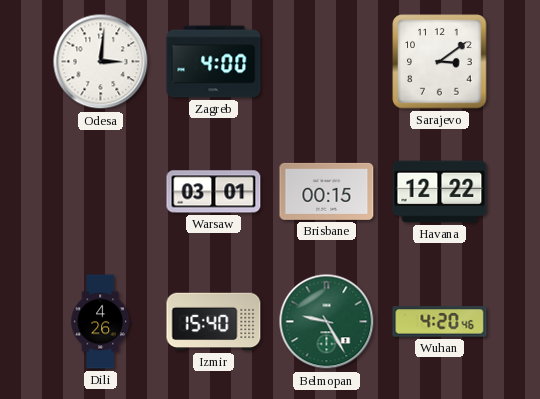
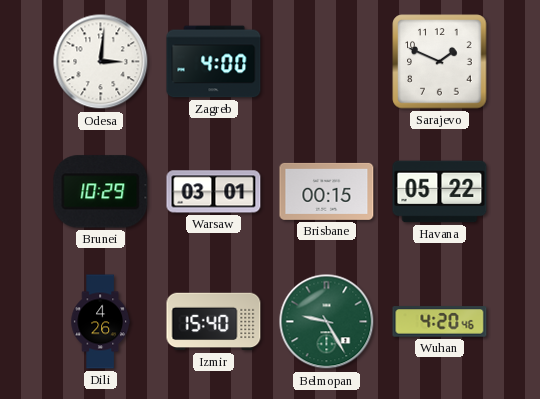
Sarajevo: 3:09 -> 1:49
Brunei: none -> 10:29
Havana: 12:22 -> 05:22
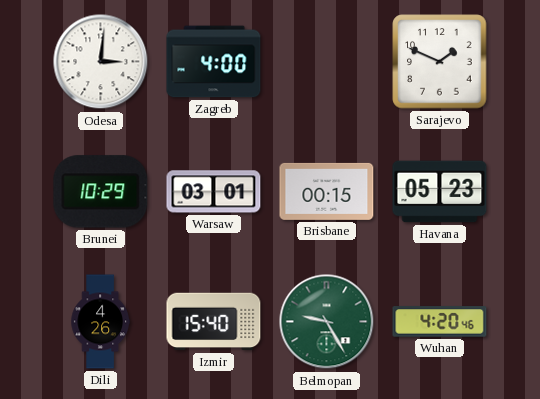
Havana: 05:22 -> 05:23
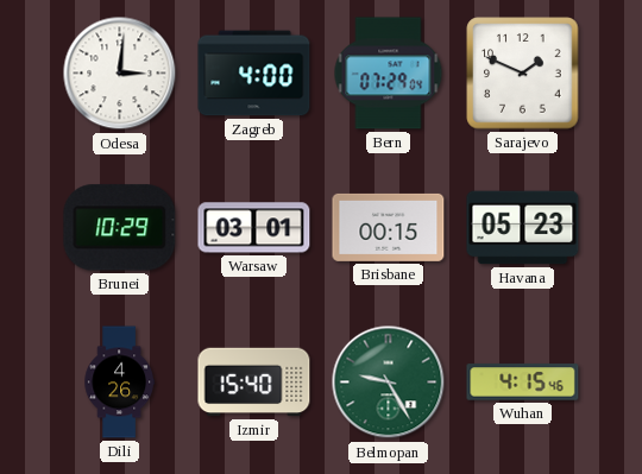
Bern: none -> 07:29
Wuhan: 4:20 -> 4:15
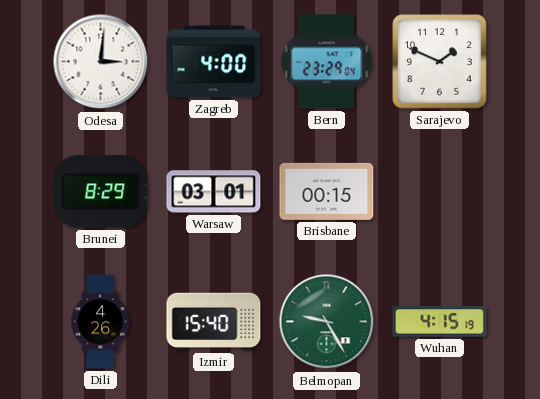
Bern: 07:29 -> 23:29
Brunei: 10:29 -> 8:29
Havana: 05:23 -> none
Wuhan: 4:15:46 -> 4:15:19
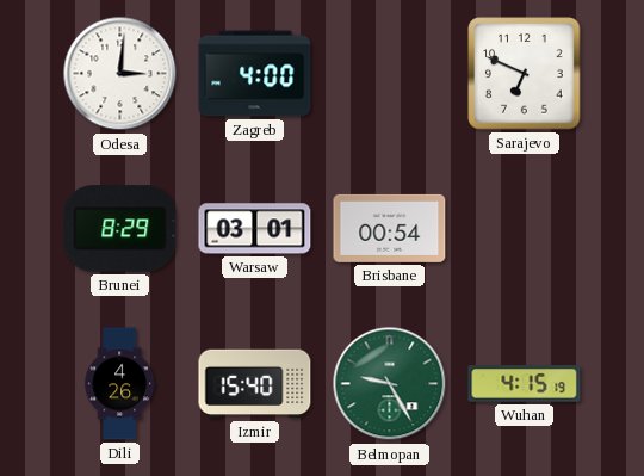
Bern: 23:29 -> none
Sarajevo: 1:49 -> 6:49
Brisbane: 00:15 -> 00:54
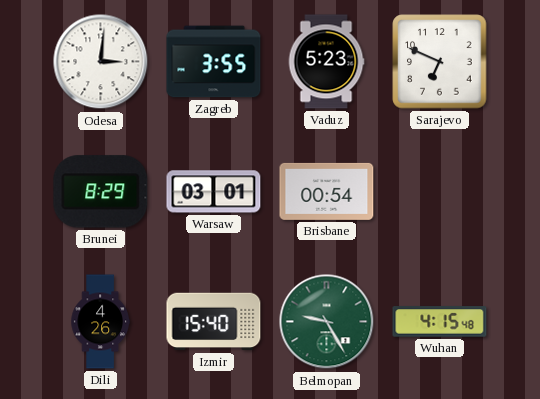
Zagreb: 4:00 -> 3:55
Vaduz: none -> 5:23
Wuhan: 4:15:19 -> 4:15:48
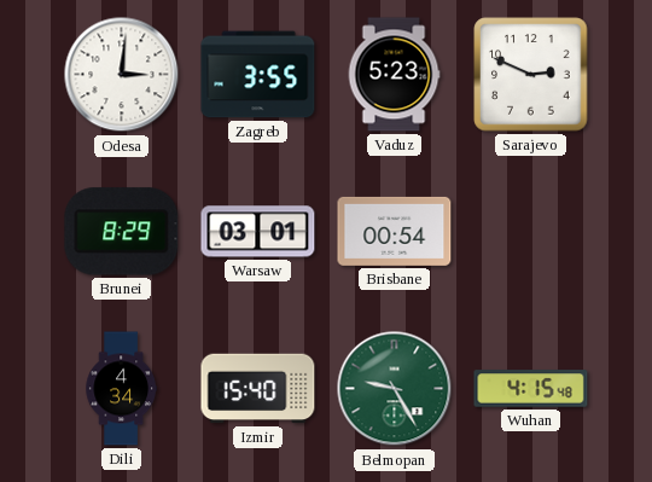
Sarajevo: 6:49 -> 2:49
Dili: 4:26 -> 4:34
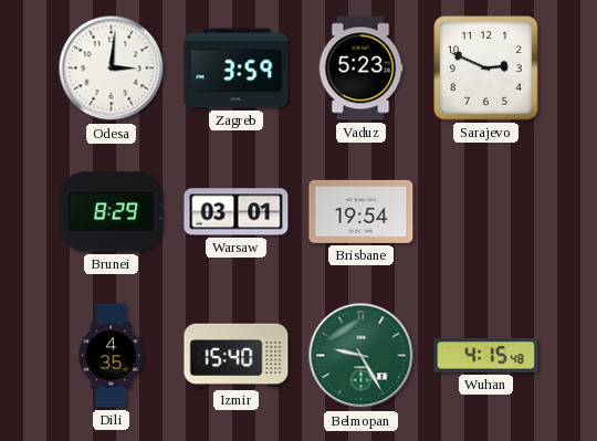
Zagreb: 3:55 -> 3:59
Brisbane: 00:54 -> 19:54
Dili: 4:34 -> 4:35
